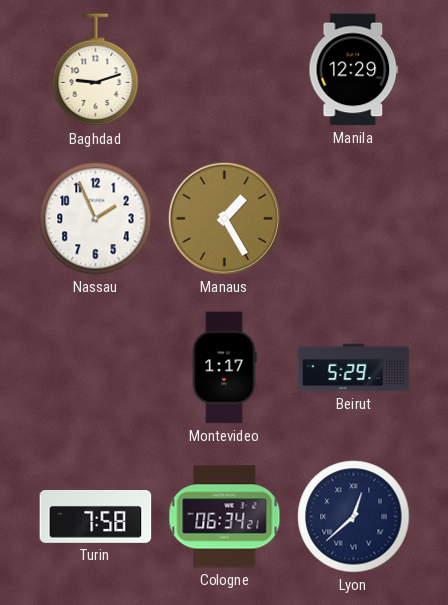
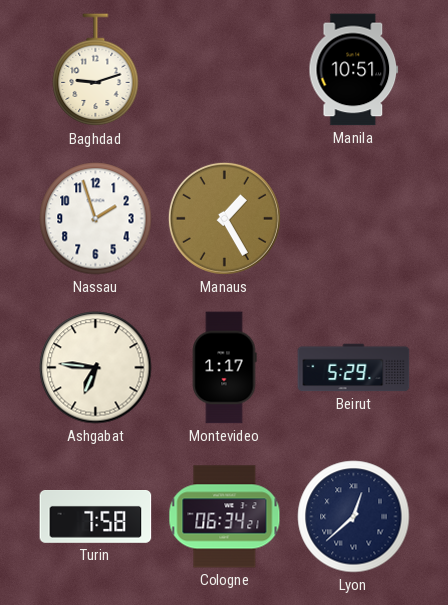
Manila: 12:29 -> 10:51
Nassau: 1:56 -> 1:57
Ashgabat: none -> 6:46
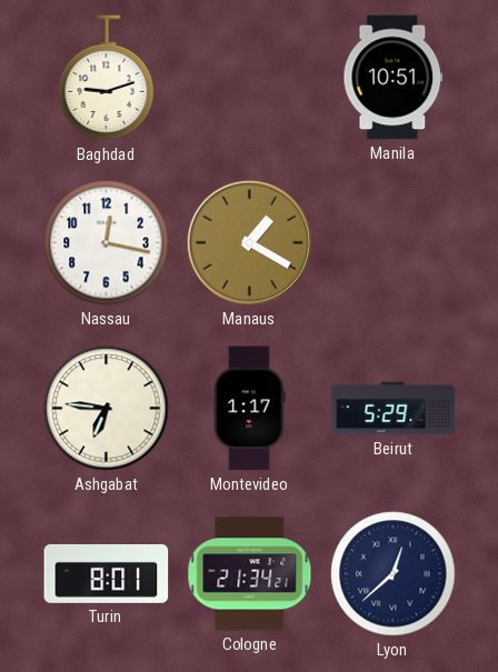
Nassau: 1:57 -> 12:17
Manaus: 1:25 -> 1:20
Turin: 7:58 -> 8:01
Cologne: 06:34 -> 21:34
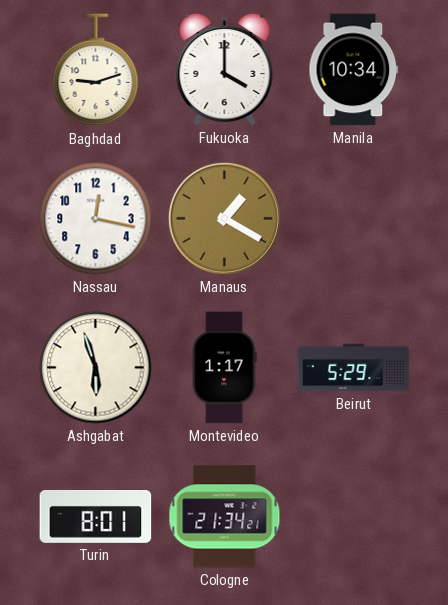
Fukuoka: none -> 4:00
Manila: 10:51 -> 10:34
Ashgabat: 6:46 -> 5:57
Lyon: 12:38 -> none
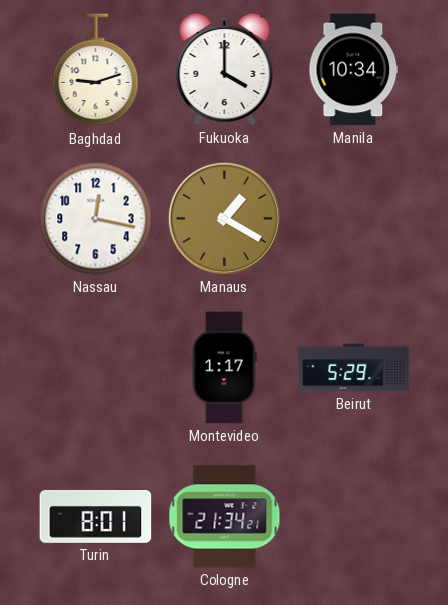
Ashgabat: 5:57 -> none
